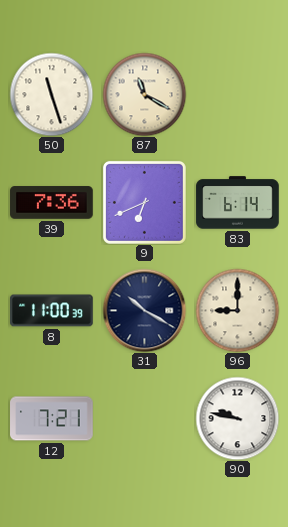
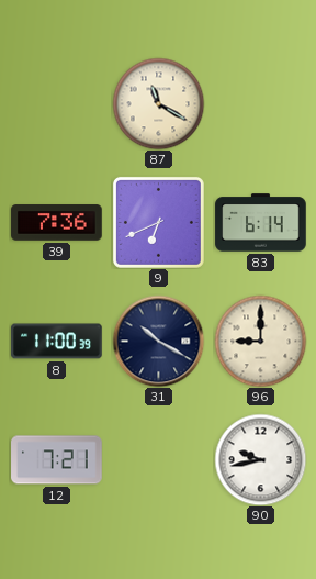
50: 11:27 -> none
90: 9:47 -> 9:43
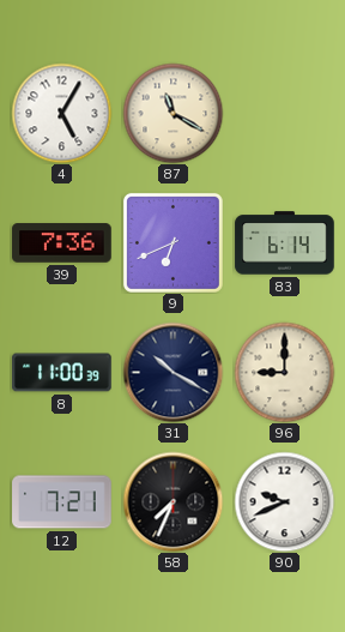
4: none -> 5:05
58: none -> 7:34
90: 9:43 -> 9:41
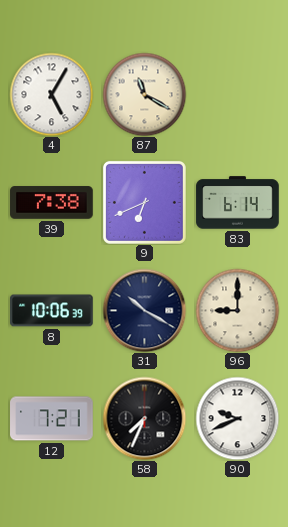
39: 7:36 -> 7:38
8: 11:00 -> 10:06
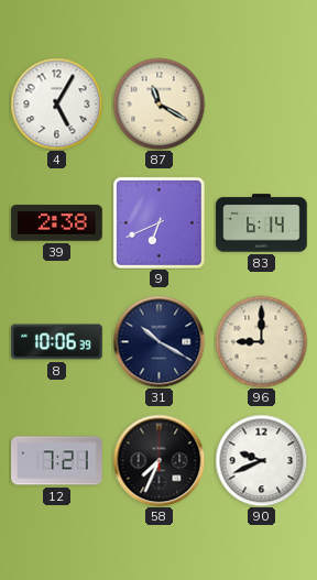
39: 7:38 -> 2:38
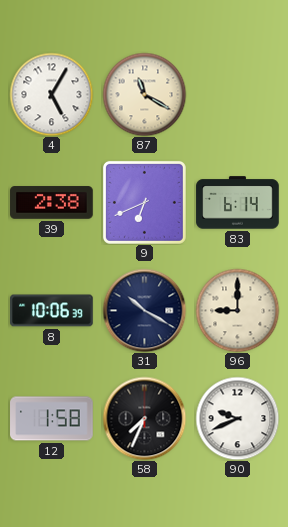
12: 7:21 -> 1:58
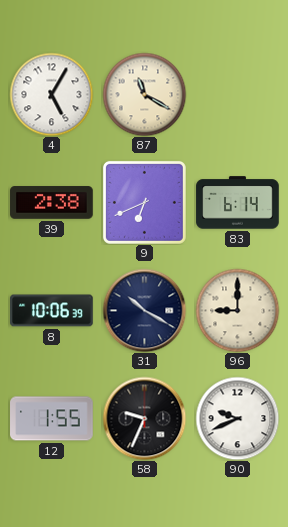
12: 1:58 -> 1:55
58: 7:34 -> 9:34
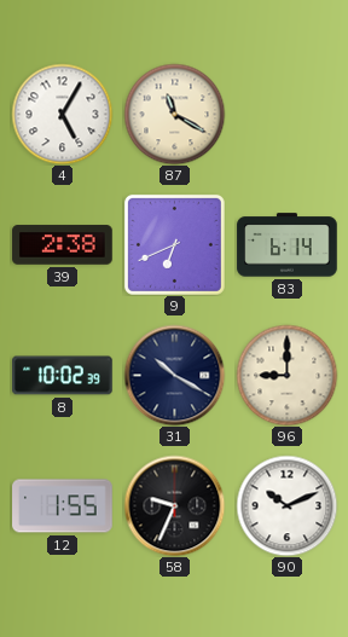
8: 10:06 -> 10:02
90: 9:41 -> 10:11
